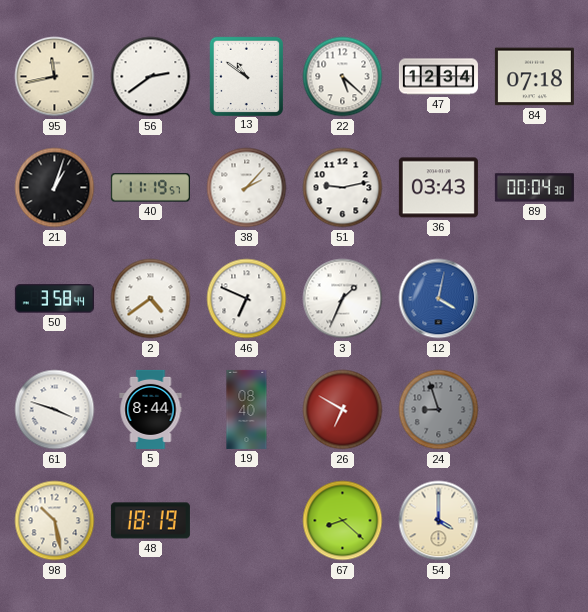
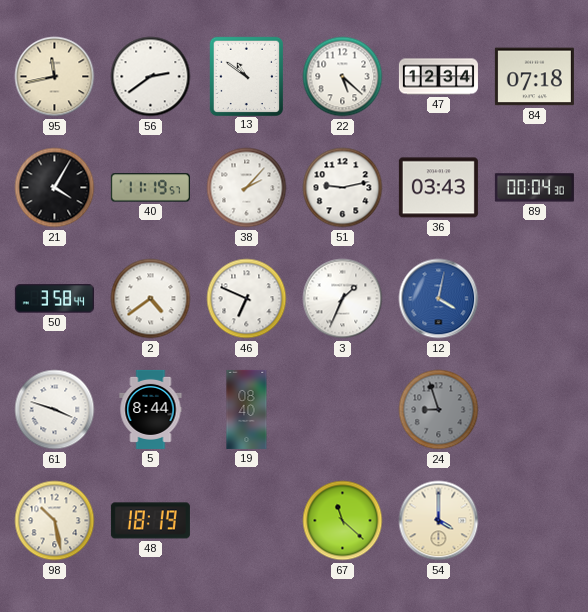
21: 1:03 -> 4:05
26: 6:50 -> none
67: 8:22 -> 11:22
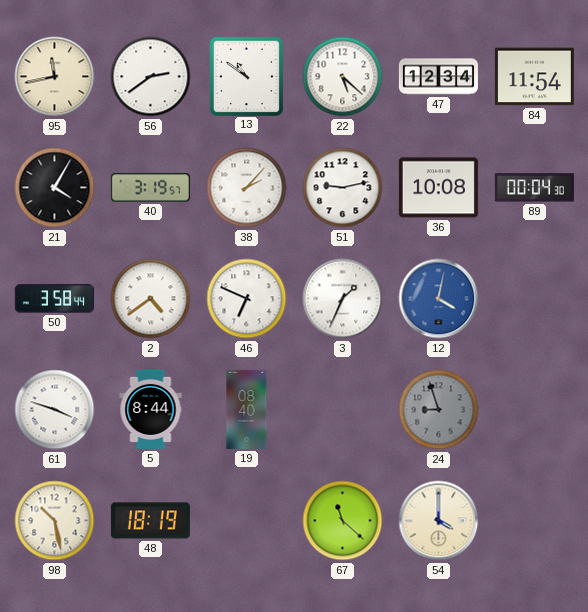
84: 07:18 -> 11:54
40: 11:19 -> 3:19
36: 03:43 -> 10:08
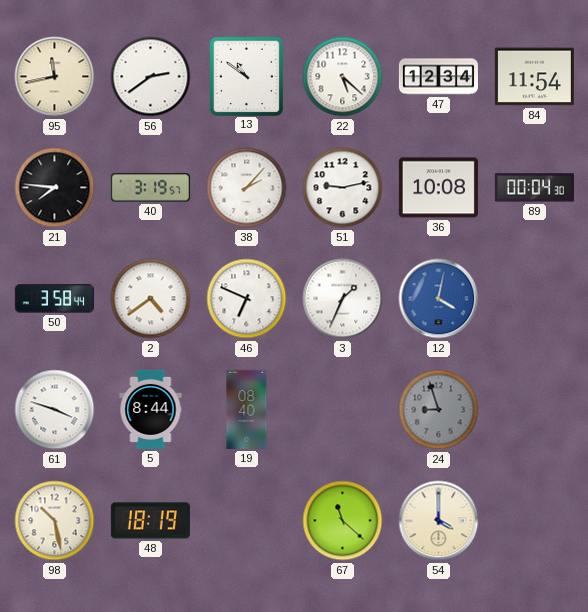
21: 4:05 -> 7:46
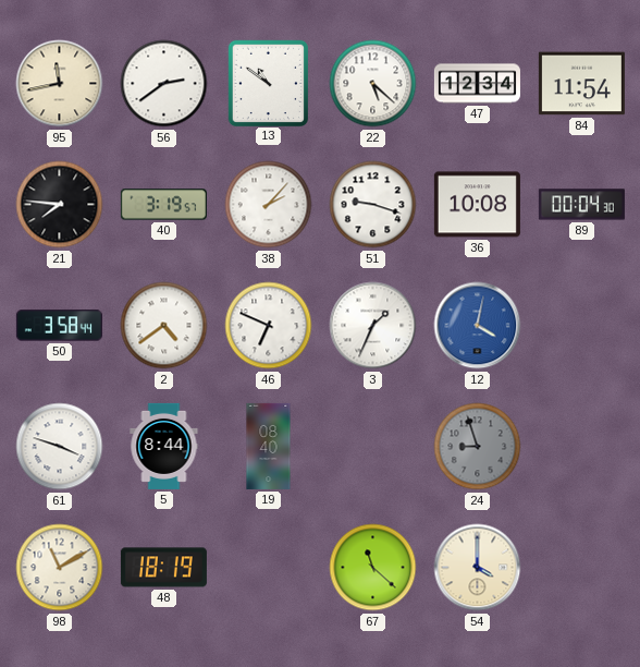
51: 9:13 -> 9:18
98: 10:28 -> 11:10
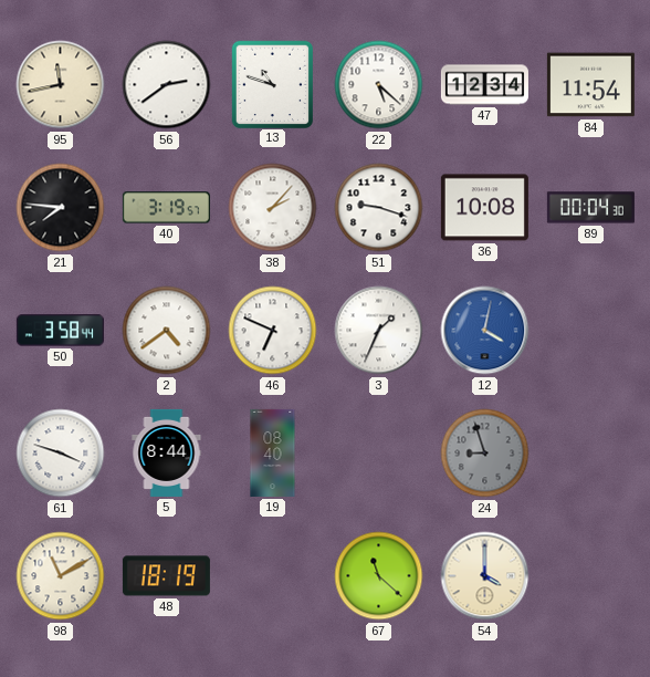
13: 10:51 -> 10:48
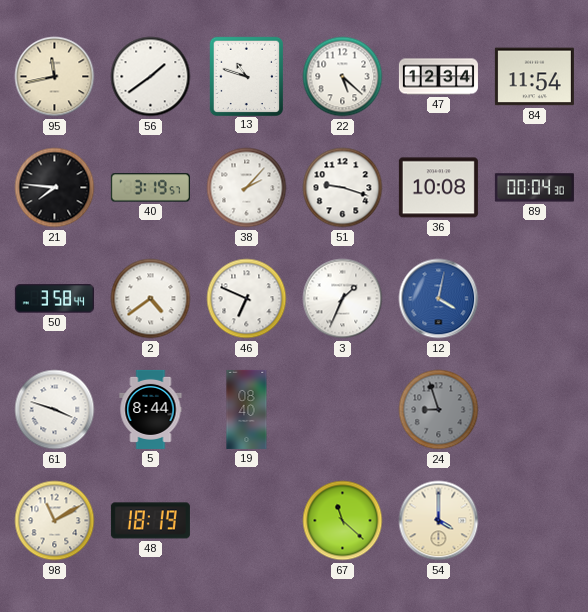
56: 2:39 -> 1:39
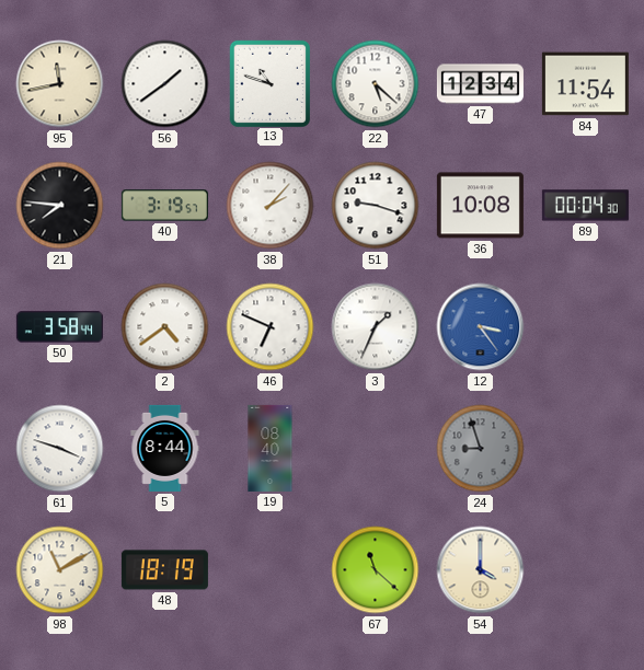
12: 4:02 -> 3:24
